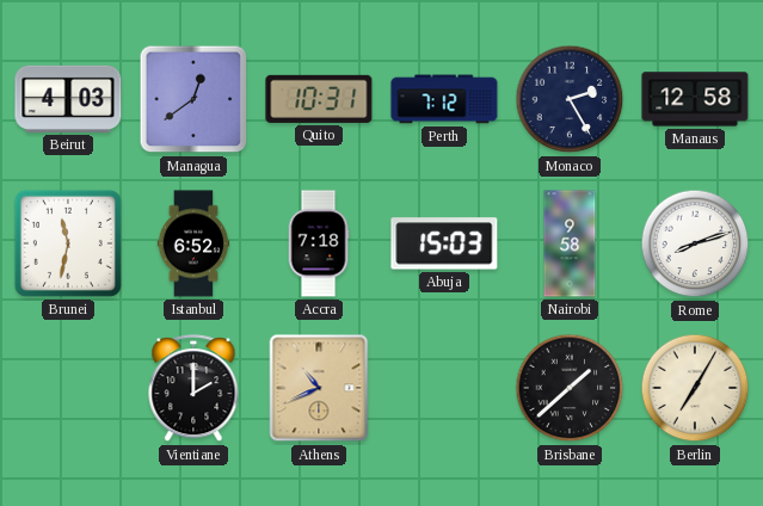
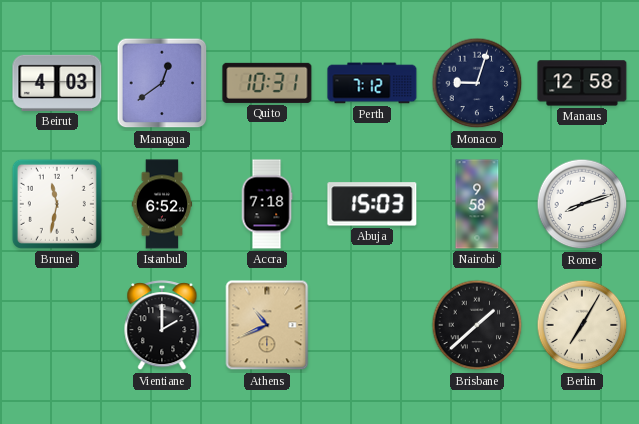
Monaco: 2:25 -> 9:03
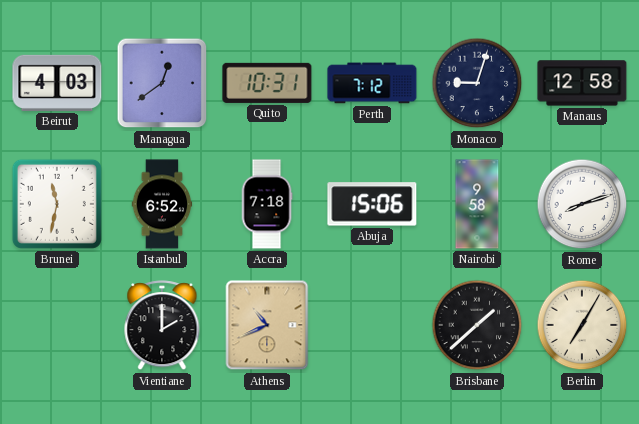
Abuja: 15:03 -> 15:06
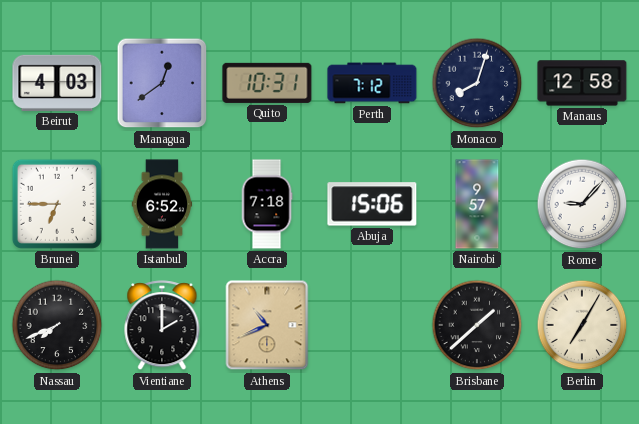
Monaco: 9:03 -> 8:03
Brunei: 11:32 -> 6:45
Nairobi: 9:58 -> 9:57
Rome: 8:12 -> 9:07
Nassau: none -> 7:41
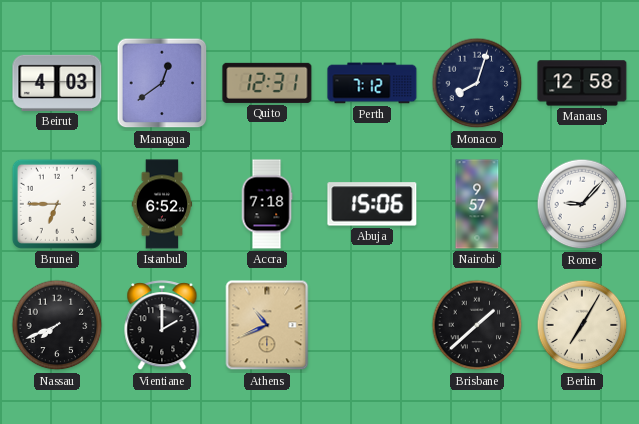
Quito: 10:31 -> 12:31
